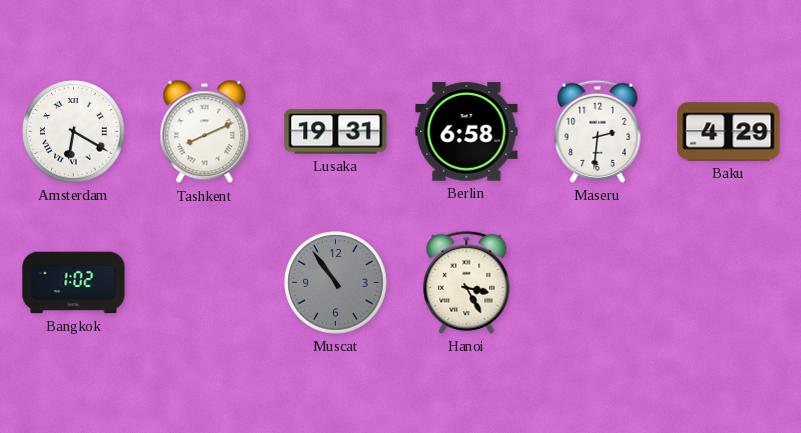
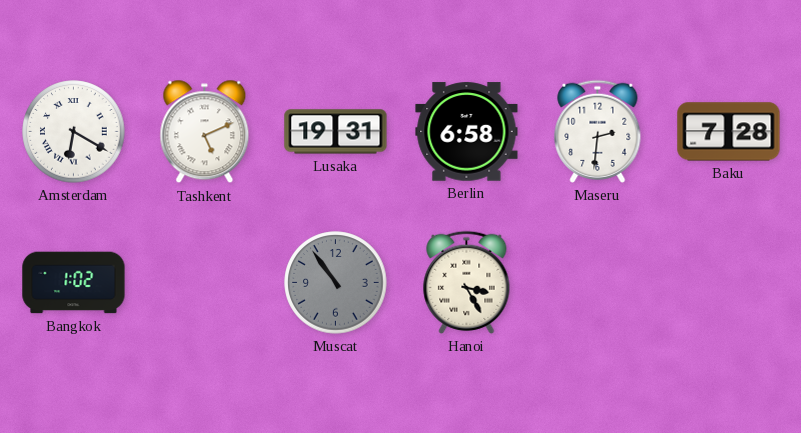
Tashkent: 8:11 -> 5:11
Baku: 4:29 -> 7:28
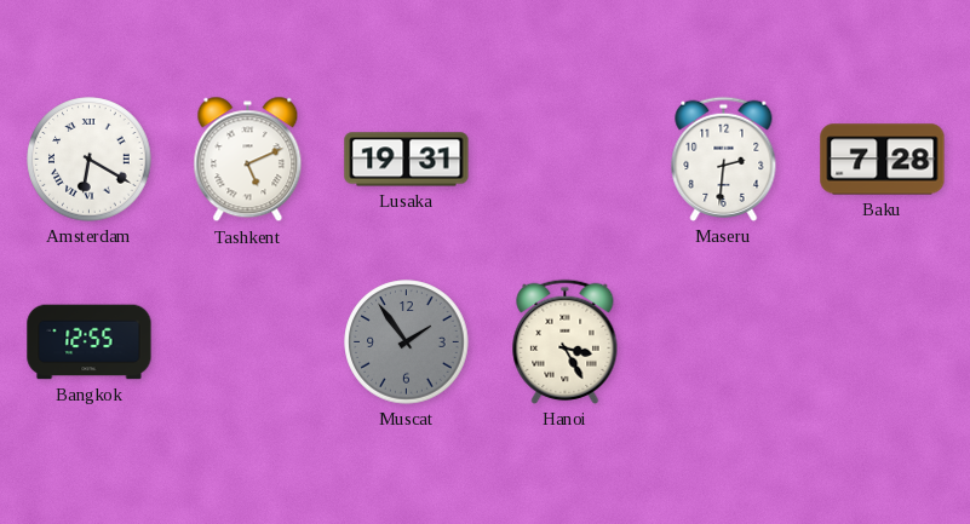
Berlin: 6:58 -> none
Bangkok: 1:02 -> 12:55
Muscat: 10:54 -> 1:54
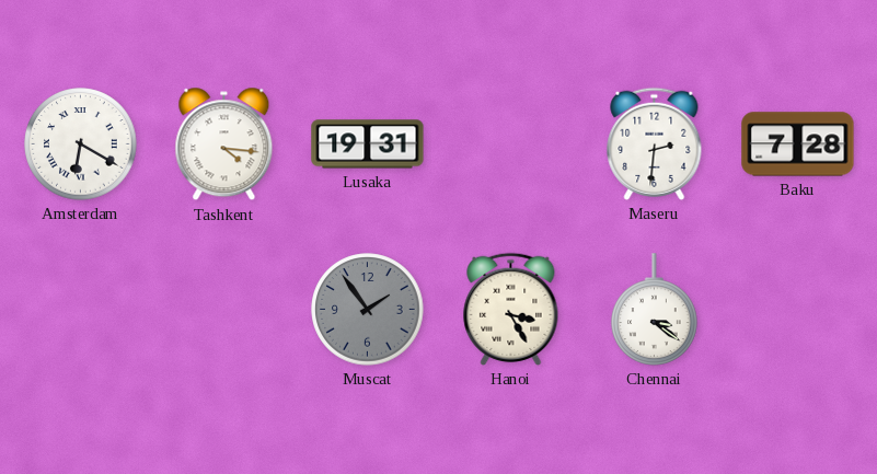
Tashkent: 5:11 -> 4:16
Bangkok: 12:55 -> none
Chennai: none -> 3:21
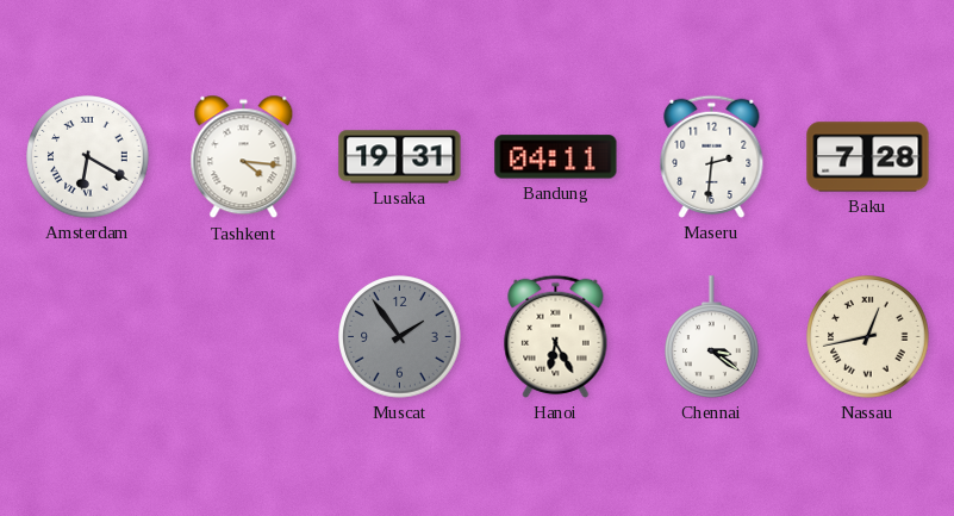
Bandung: none -> 04:11
Hanoi: 3:25 -> 6:25
Nassau: none -> 12:43
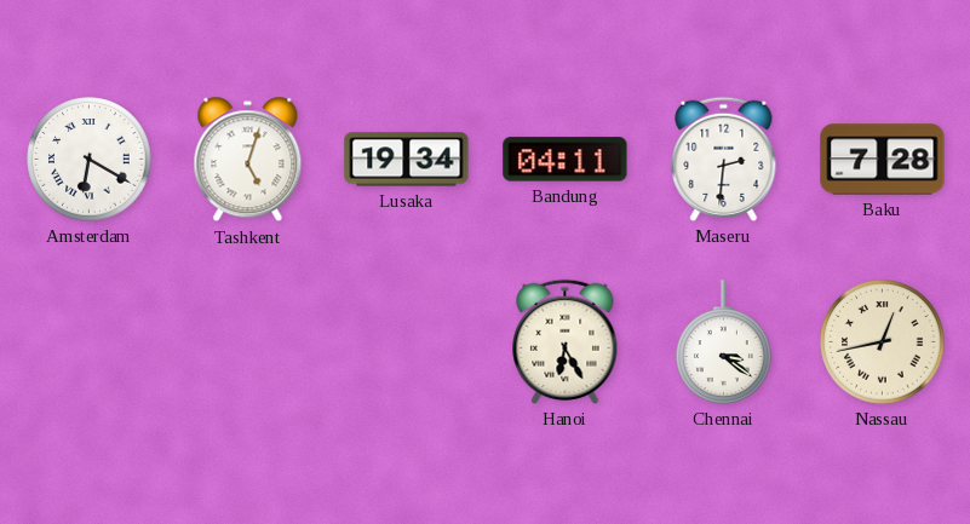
Tashkent: 4:16 -> 5:03
Lusaka: 19:31 -> 19:34
Muscat: 1:54 -> none
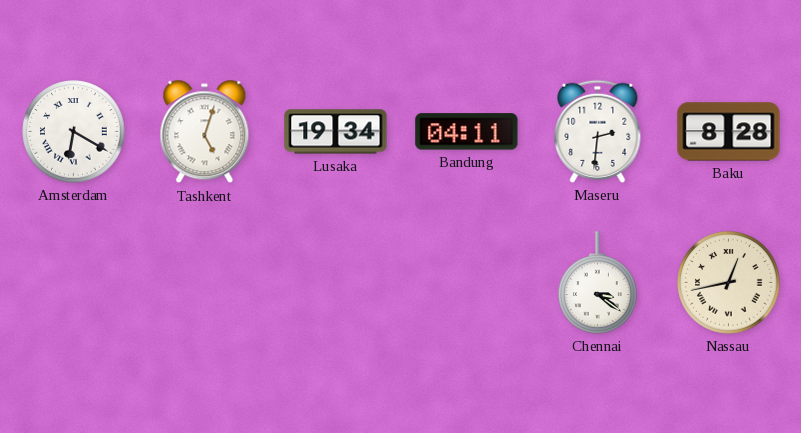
Baku: 7:28 -> 8:28
Hanoi: 6:25 -> none
